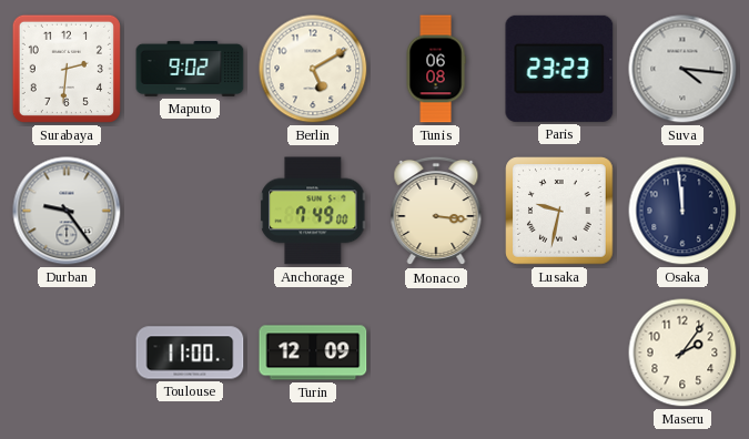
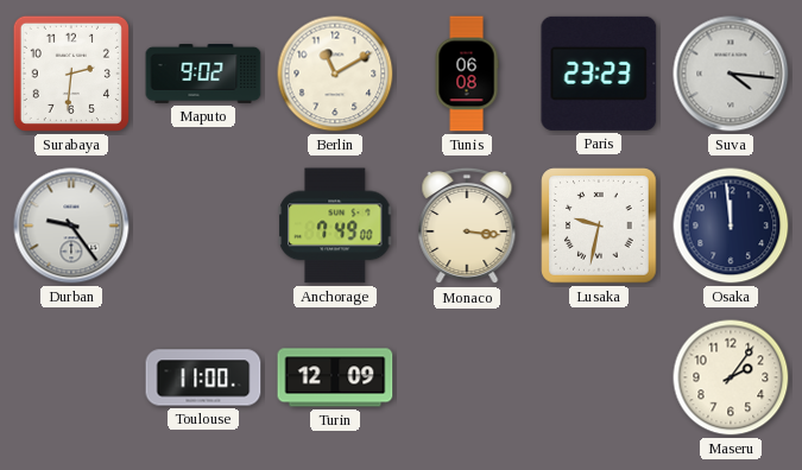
Berlin: 5:10 -> 11:10
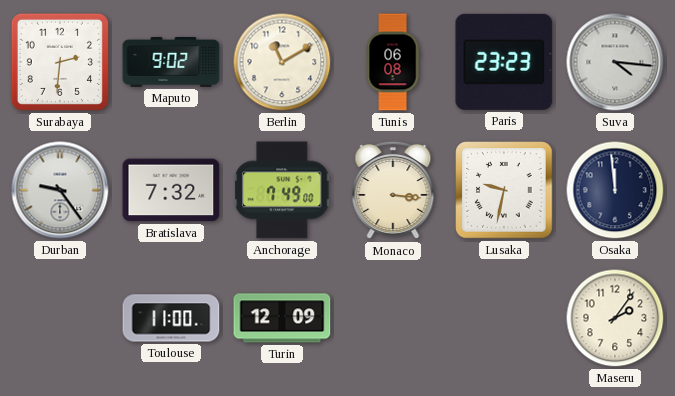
Bratislava: none -> 7:32
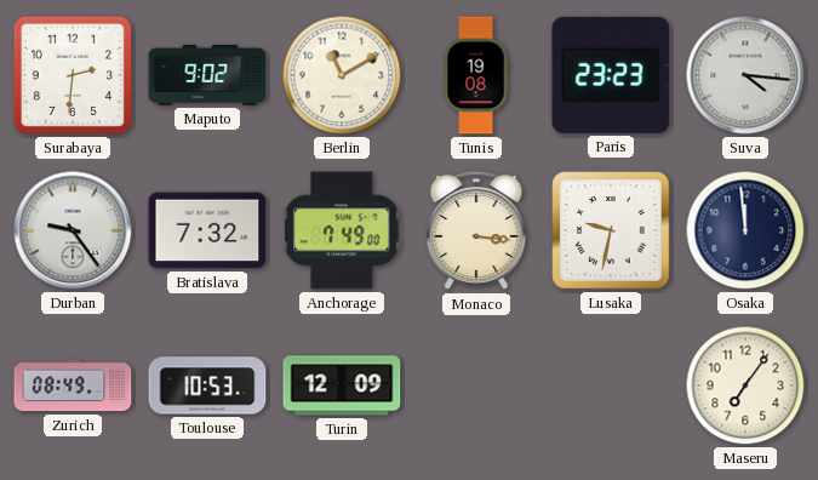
Tunis: 06:08 -> 19:08
Zurich: none -> 08:49
Toulouse: 11:00 -> 10:53
Maseru: 2:06 -> 7:06
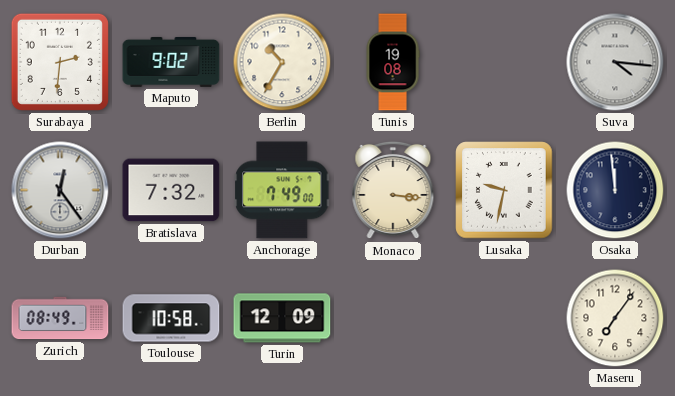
Berlin: 11:10 -> 10:35
Paris: 23:23 -> none
Durban: 9:24 -> 12:24
Toulouse: 10:53 -> 10:58
